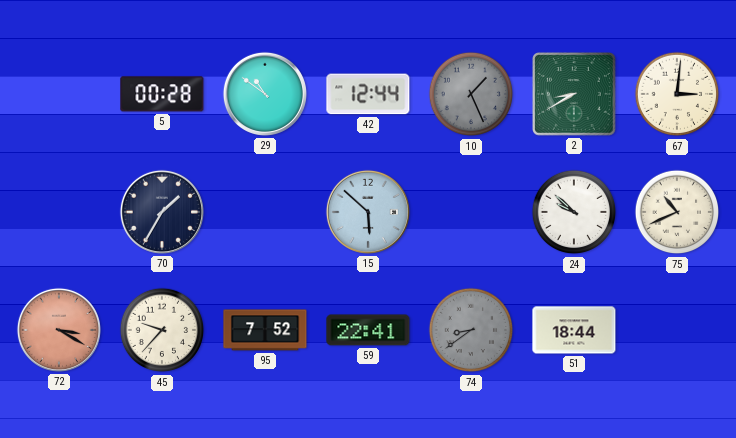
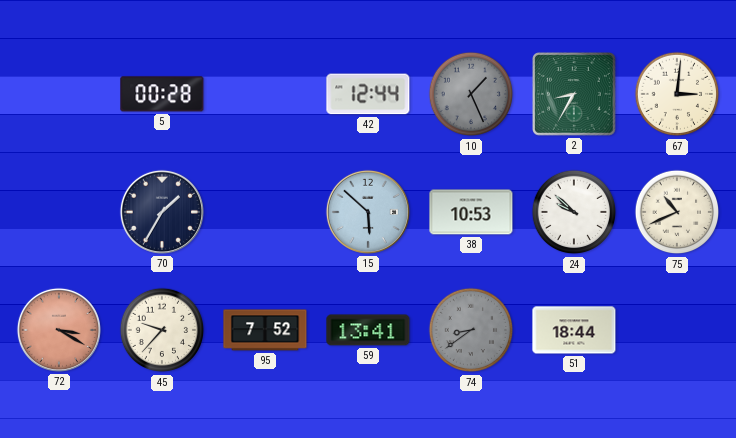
29: 10:51 -> none
2: 8:40 -> 8:35
38: none -> 10:53
59: 22:41 -> 13:41
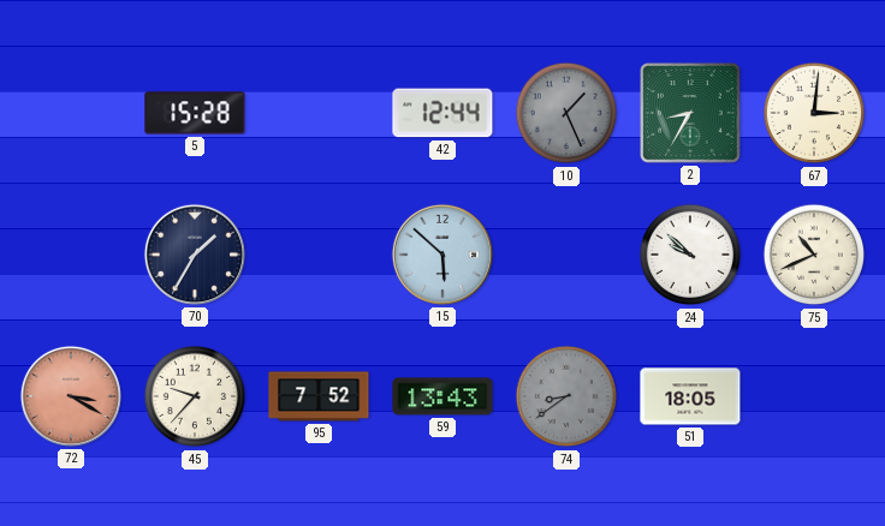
5: 00:28 -> 15:28
38: 10:53 -> none
59: 13:41 -> 13:43
51: 18:44 -> 18:05
